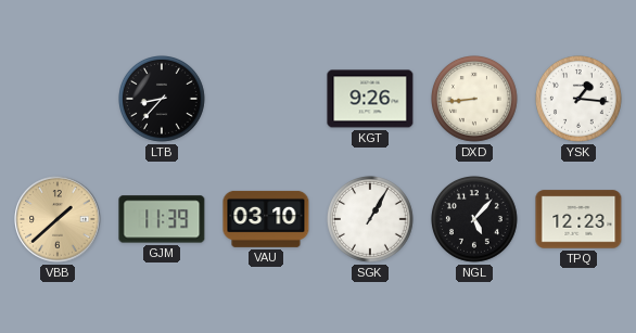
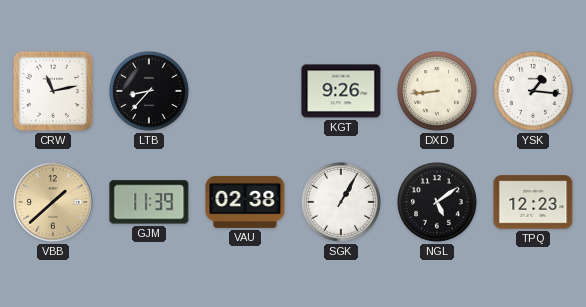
CRW: none -> 11:13
VAU: 03:10 -> 02:38
NGL: 5:07 -> 5:09
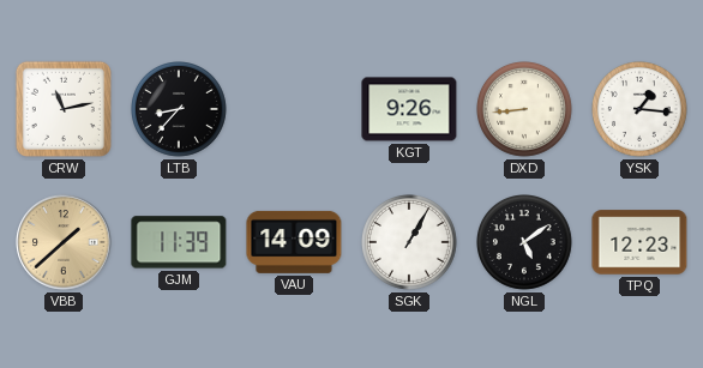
VAU: 02:38 -> 14:09
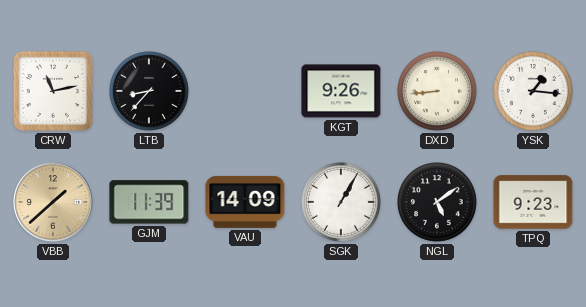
TPQ: 12:23 -> 9:23
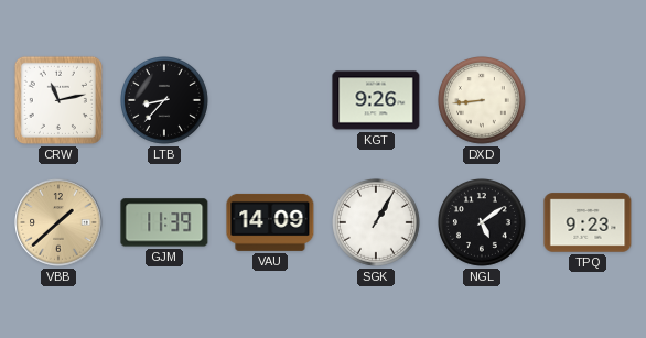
YSK: 1:16 -> none
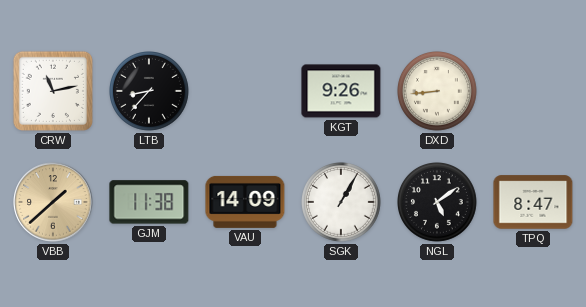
GJM: 11:39 -> 11:38
TPQ: 9:23 -> 8:47
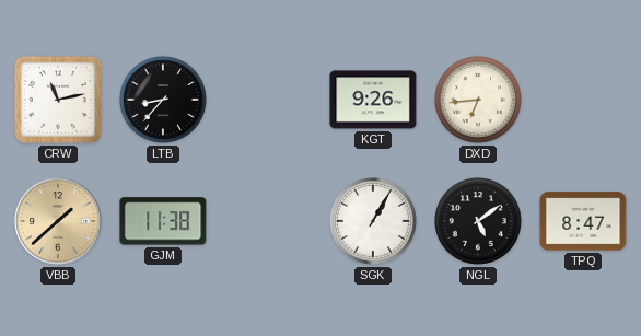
DXD: 8:44 -> 6:44
VAU: 14:09 -> none
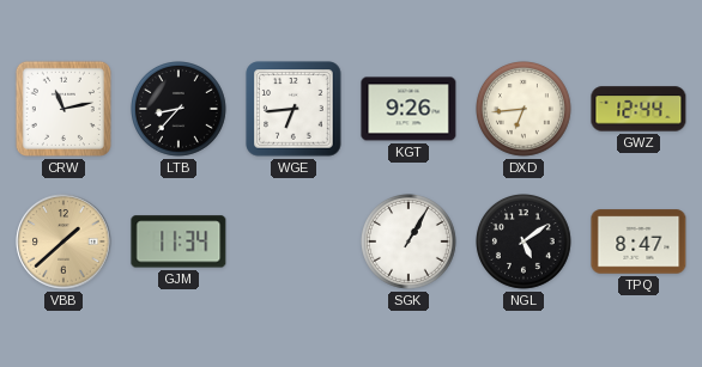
WGE: none -> 6:44
GWZ: none -> 12:44
GJM: 11:38 -> 11:34
